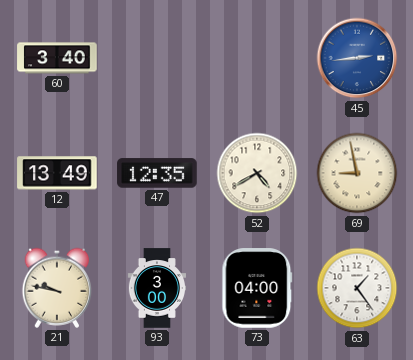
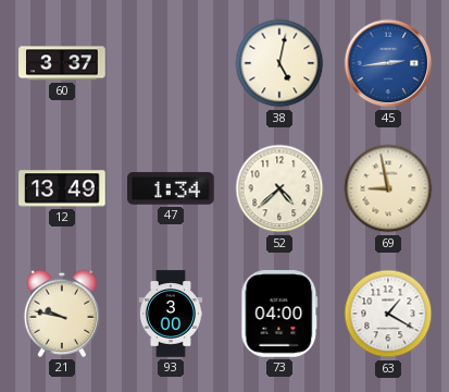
60: 3:40 -> 3:37
38: none -> 5:02
47: 12:35 -> 1:34
52: 4:40 -> 4:38
63: 1:24 -> 1:20
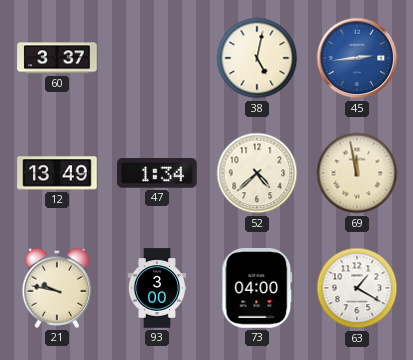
69: 8:58 -> 11:58
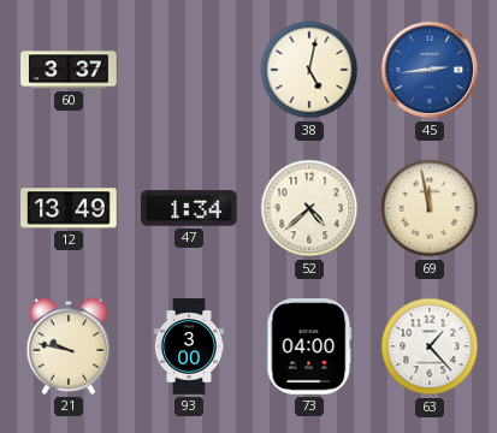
63: 1:20 -> 1:23
